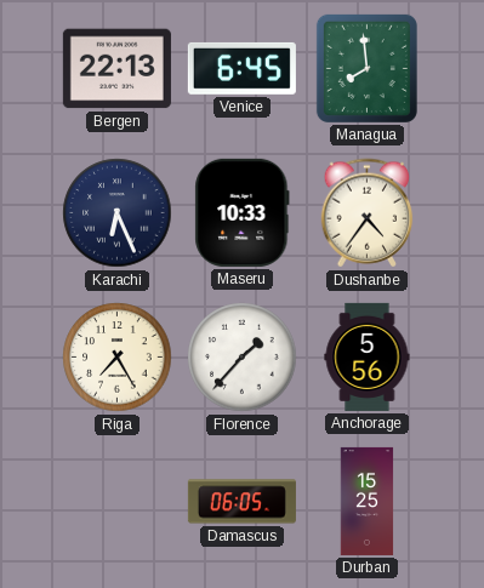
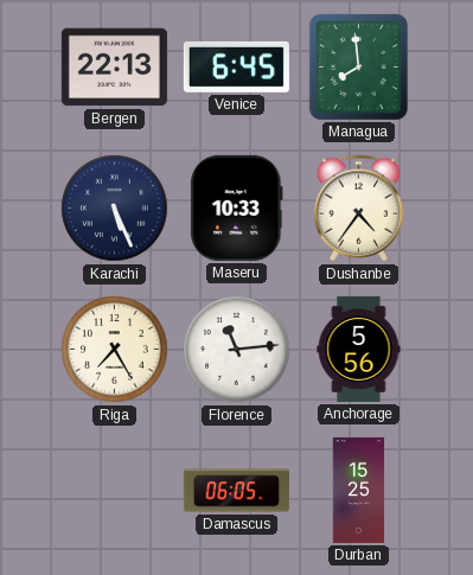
Karachi: 6:26 -> 5:26
Florence: 1:37 -> 11:14
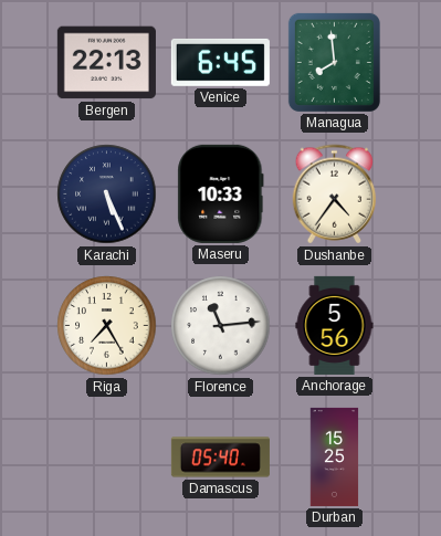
Damascus: 06:05 -> 05:40
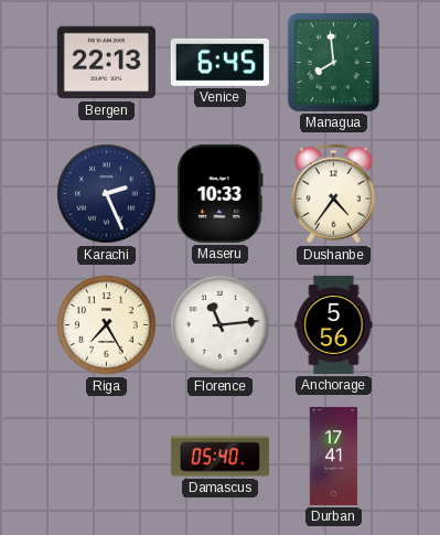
Karachi: 5:26 -> 2:26
Durban: 15:25 -> 17:41
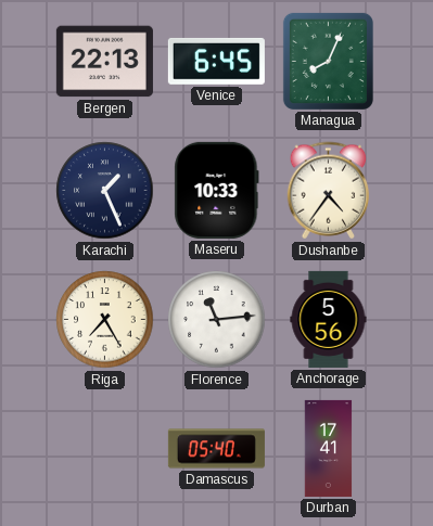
Managua: 7:59 -> 8:04
Karachi: 2:26 -> 1:26
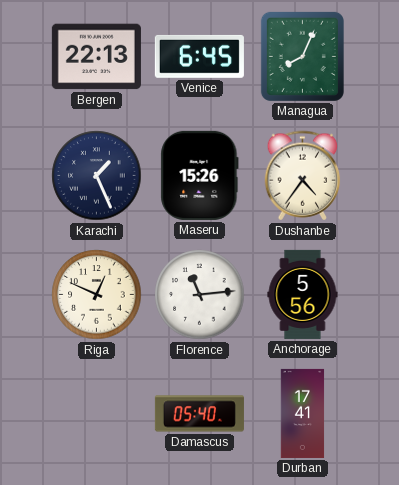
Maseru: 10:33 -> 15:26
Riga: 7:25 -> 12:49
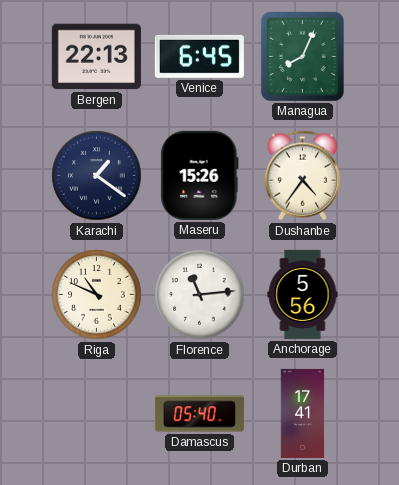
Karachi: 1:26 -> 1:21
Riga: 12:49 -> 10:49
